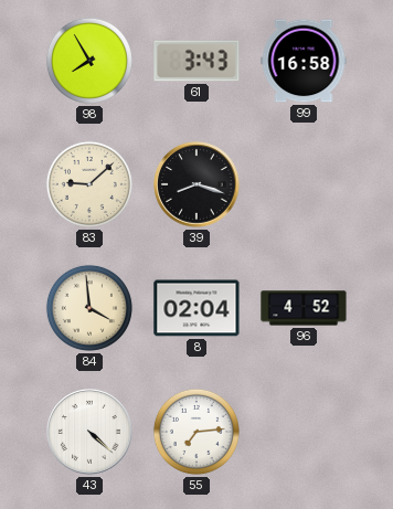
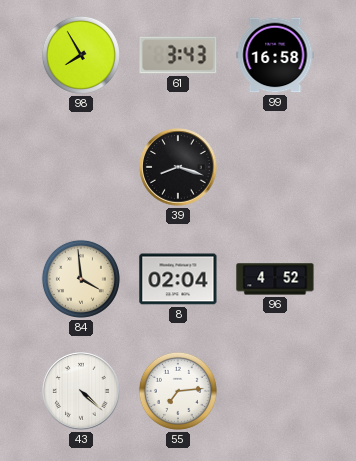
83: 9:08 -> none
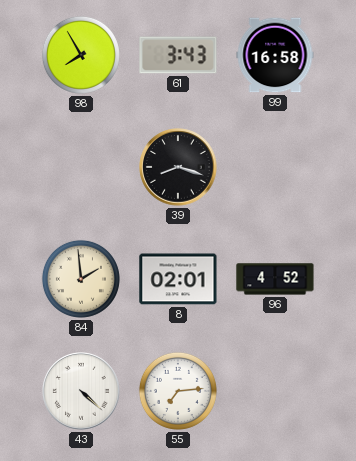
84: 3:59 -> 1:59
8: 02:04 -> 02:01
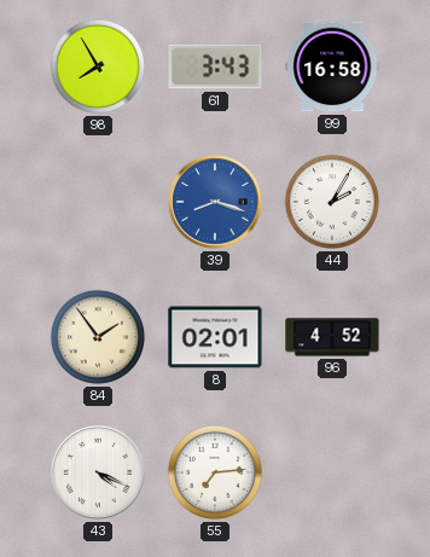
39 dial: black -> blue
44: none -> 2:05
84: 1:59 -> 1:54
43: 4:22 -> 4:19
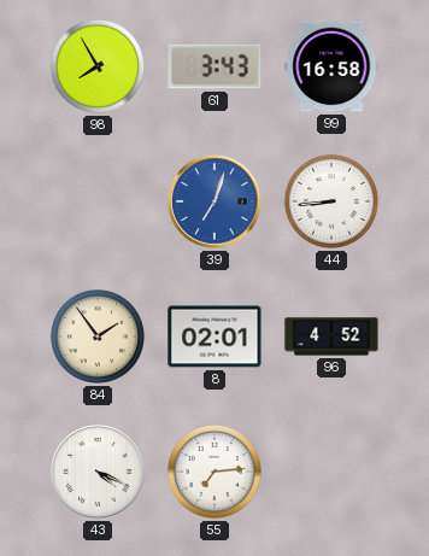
39: 8:18 -> 7:03
44: 2:05 -> 8:44
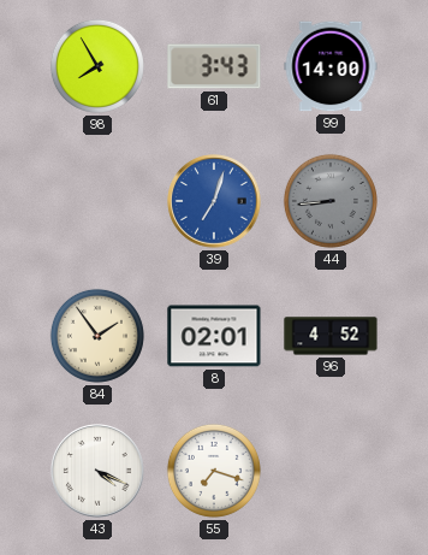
99: 16:58 -> 14:00
44 dial: white -> grey
55: 7:14 -> 7:18
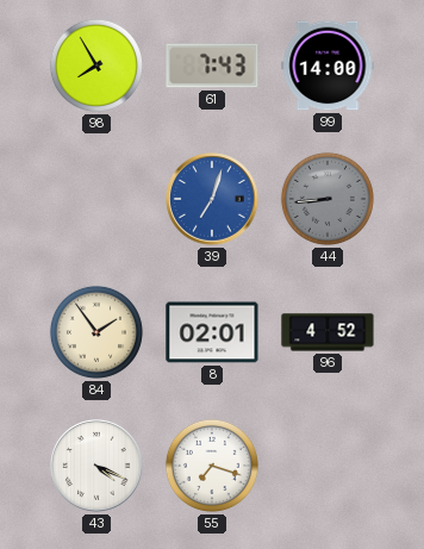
61: 3:43 -> 7:43
